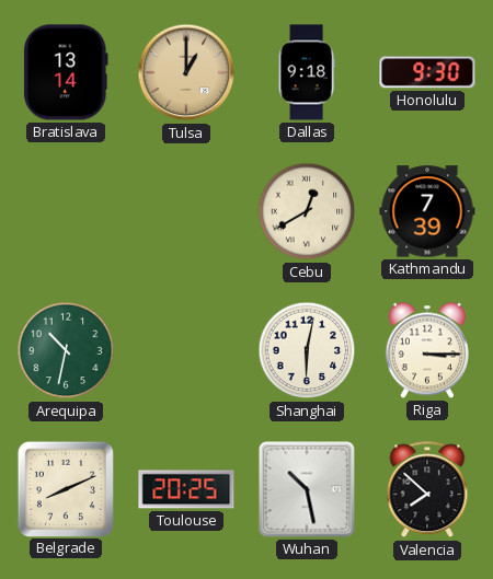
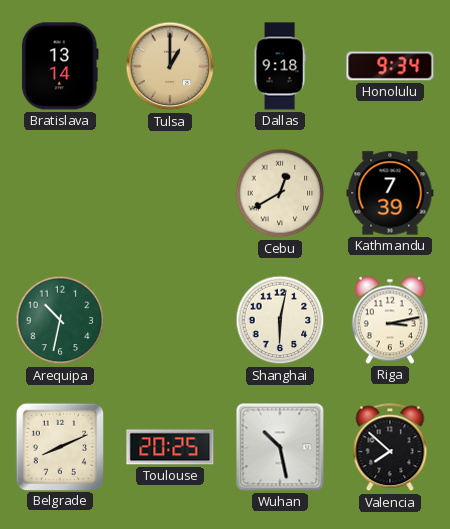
Honolulu: 9:30 -> 9:34
Riga: 3:15 -> 3:13
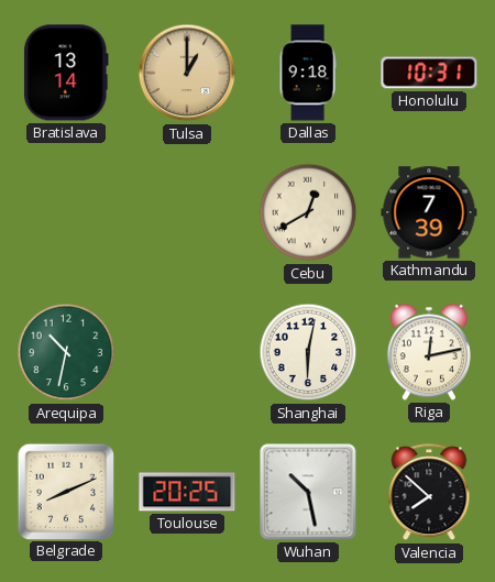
Honolulu: 9:34 -> 10:31
Riga: 3:13 -> 12:13
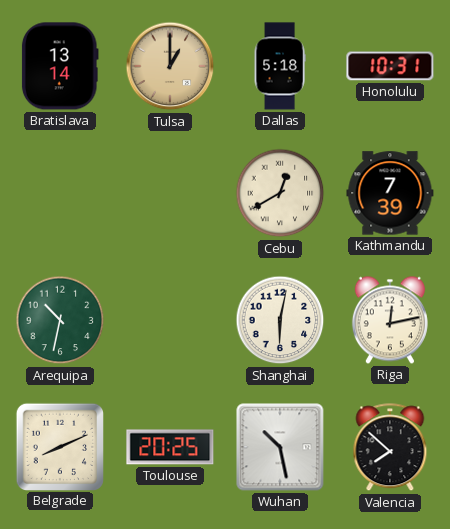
Dallas: 9:18 -> 5:18
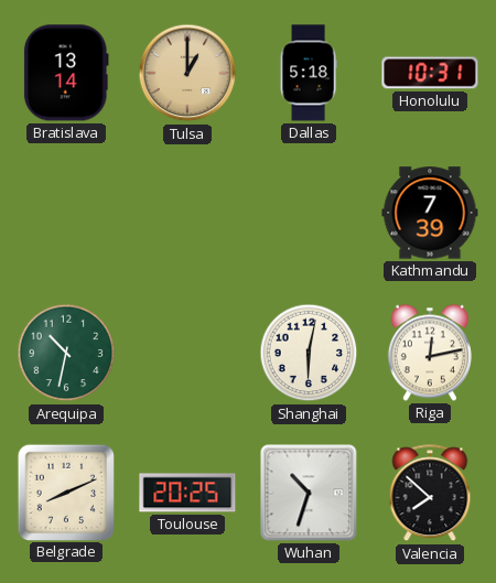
Cebu: 12:40 -> none
Wuhan: 10:28 -> 10:33
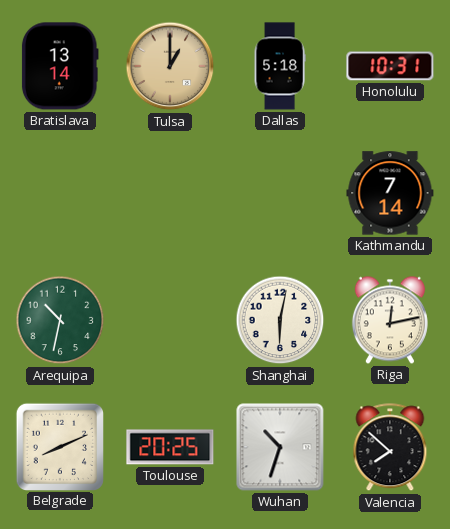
Kathmandu: 7:39 -> 7:14
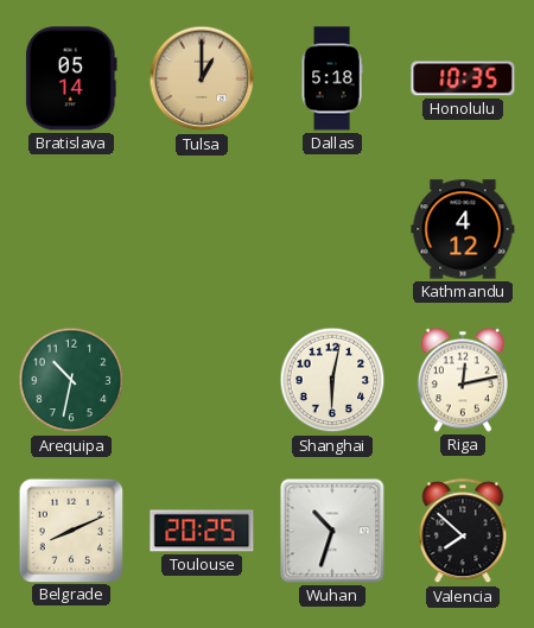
Bratislava: 13:14 -> 05:14
Honolulu: 10:31 -> 10:35
Kathmandu: 7:14 -> 4:12
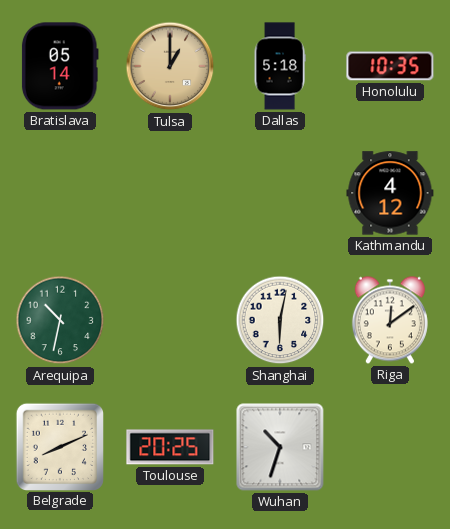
Riga: 12:13 -> 12:09
Valencia: 7:52 -> none
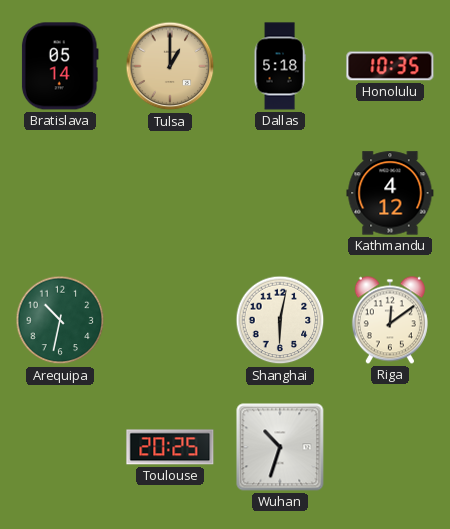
Belgrade: 8:11 -> none
